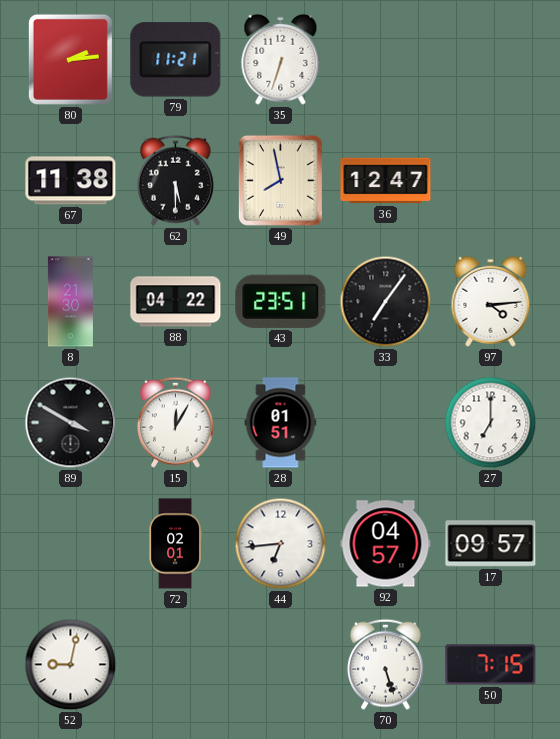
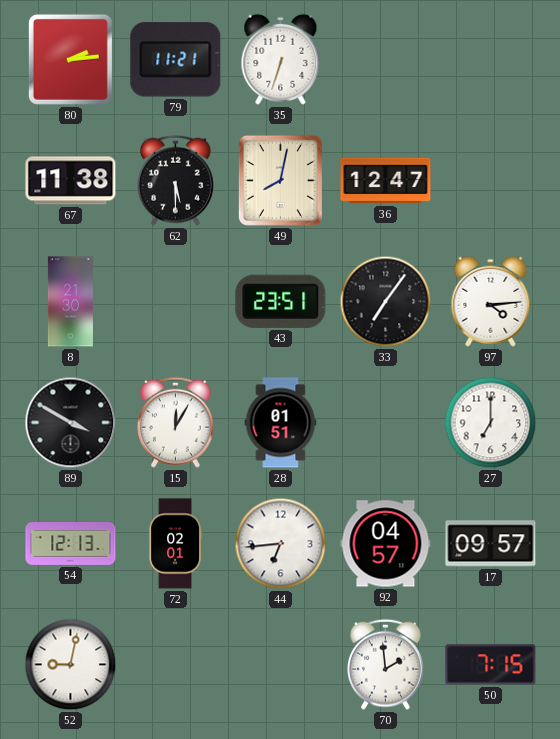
49: 7:58 -> 8:02
88: 04:22 -> none
54: none -> 12:13
70: 5:27 -> 1:59
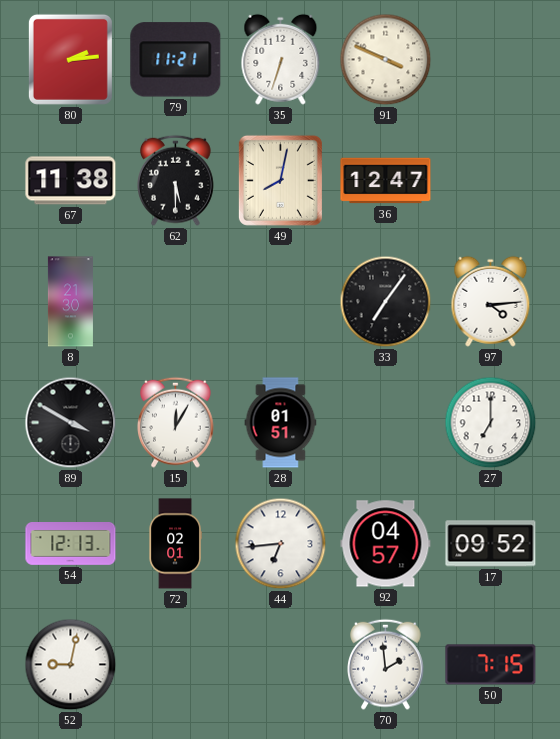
91: none -> 3:49
43: 23:51 -> none
17: 09:57 -> 09:52
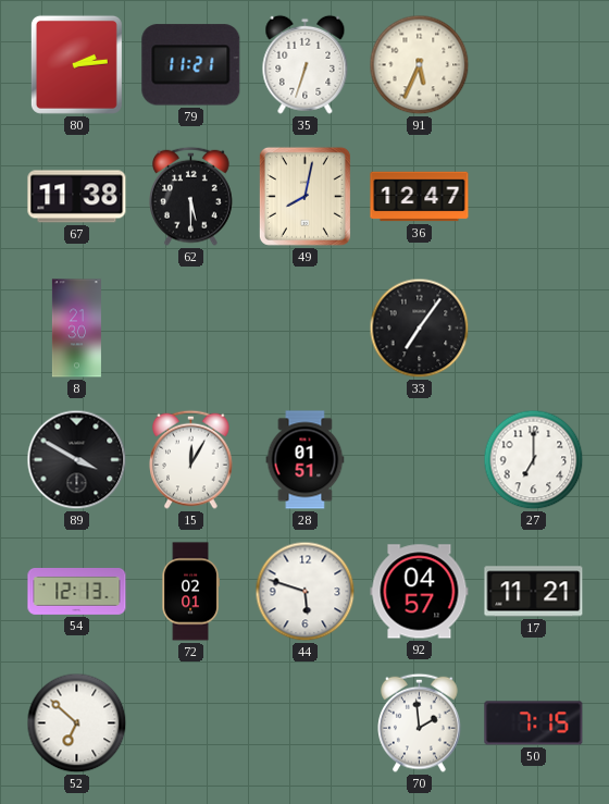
91: 3:49 -> 5:34
97: 4:14 -> none
44: 6:44 -> 5:48
17: 09:52 -> 11:21
52: 9:02 -> 6:52
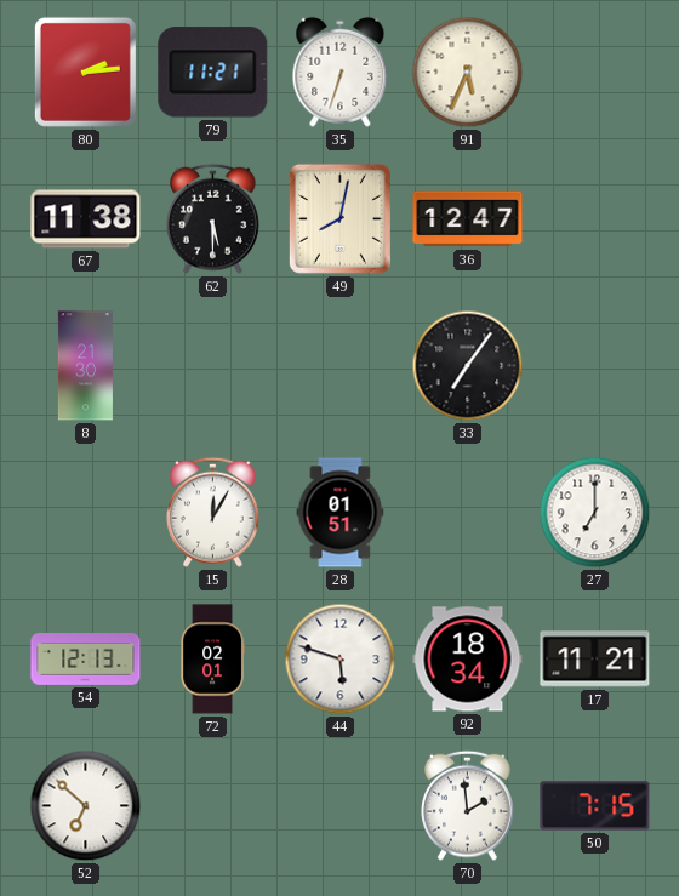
89: 3:50 -> none
92: 04:57 -> 18:34
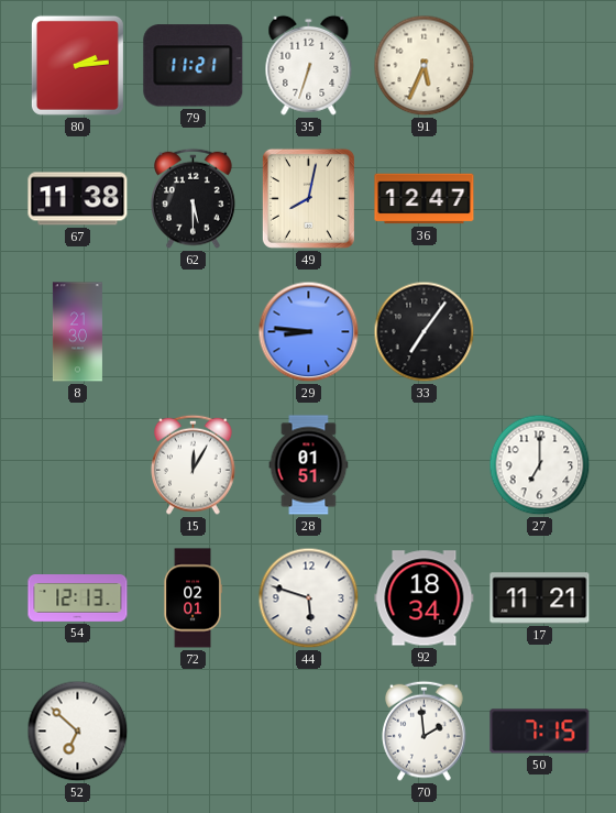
29: none -> 8:46
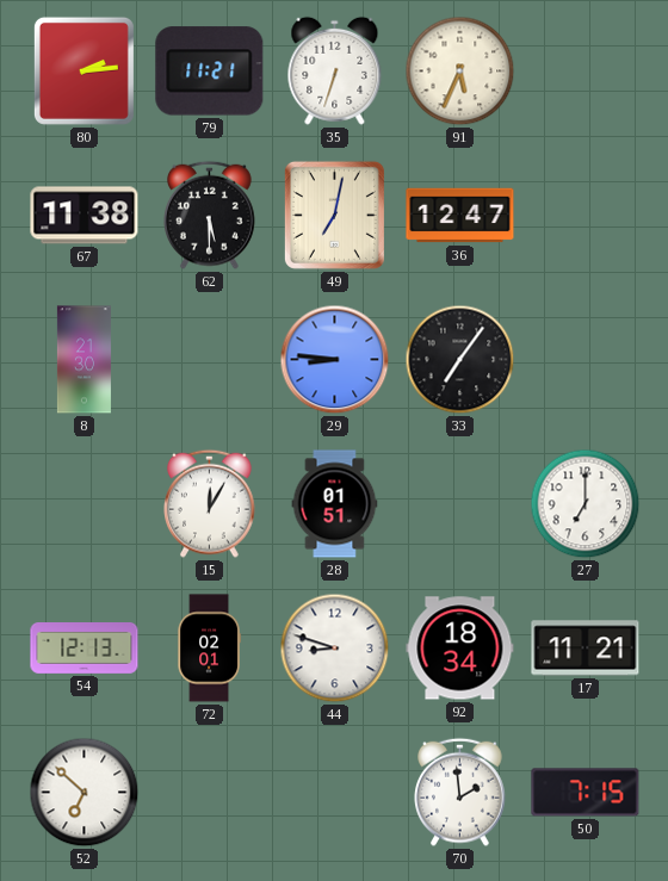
49: 8:02 -> 7:02
44: 5:48 -> 8:48
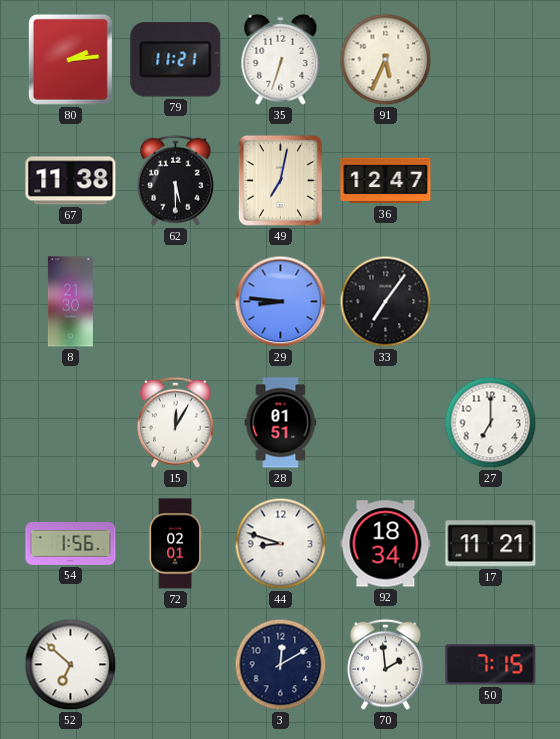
54: 12:13 -> 1:56
3: none -> 12:10
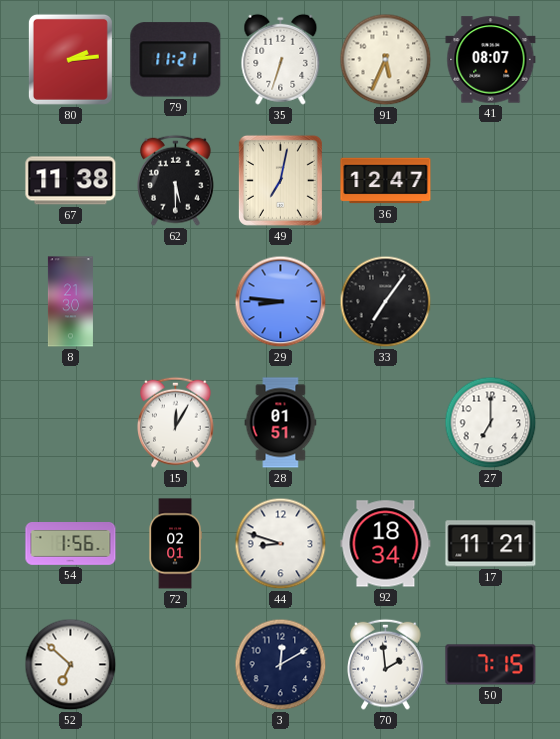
41: none -> 08:07
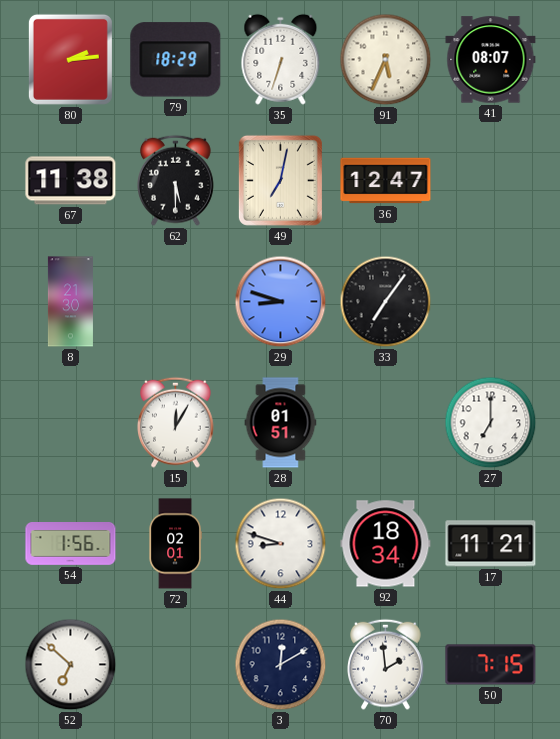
79: 11:21 -> 18:29
29: 8:46 -> 8:48
